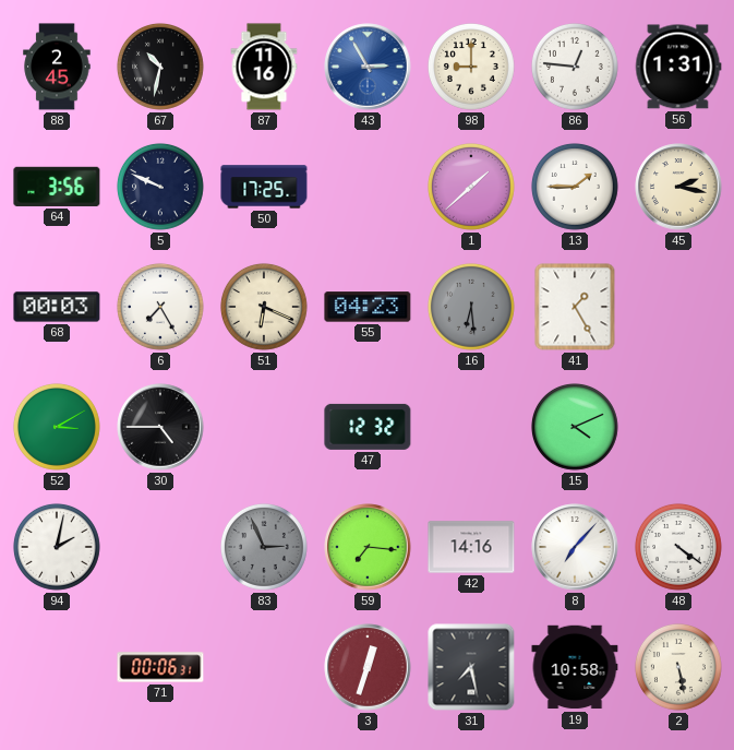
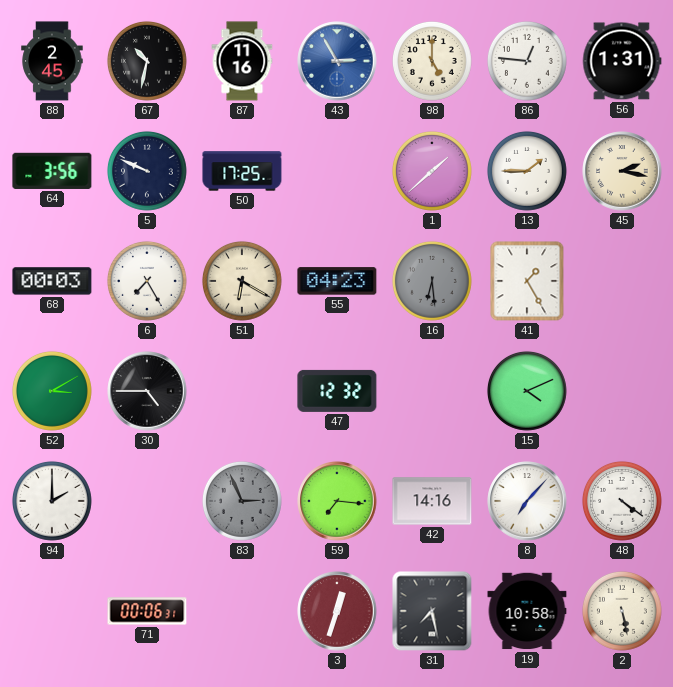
98: 9:00 -> 5:00
51: 6:19 -> 6:20
94: 2:02 -> 2:00
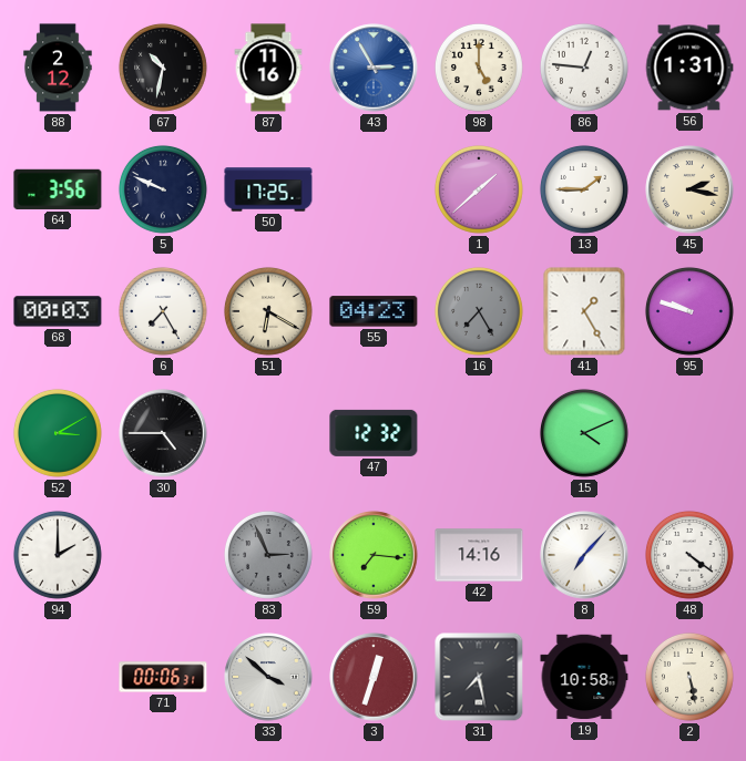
88: 2:45 -> 2:12
16: 6:29 -> 7:25
95: none -> 9:48
33: none -> 3:52
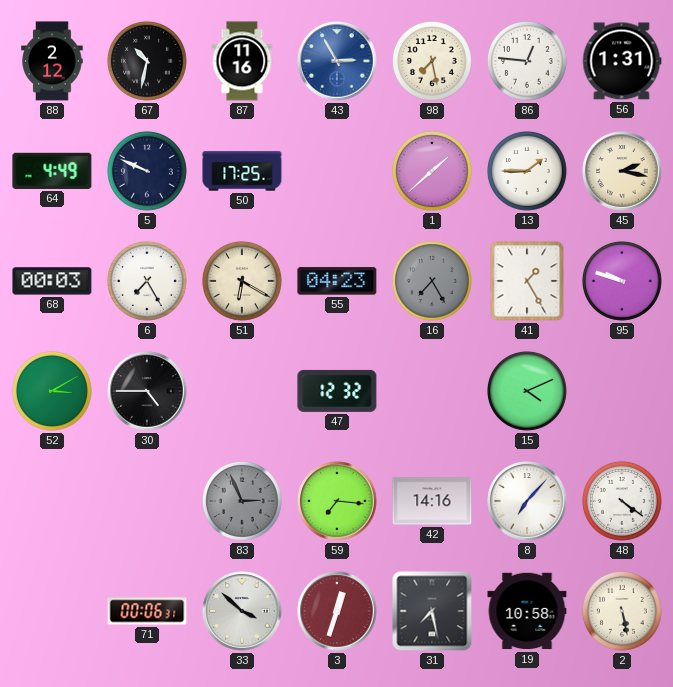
98: 5:00 -> 7:28
64: 3:56 -> 4:49
94: 2:00 -> none
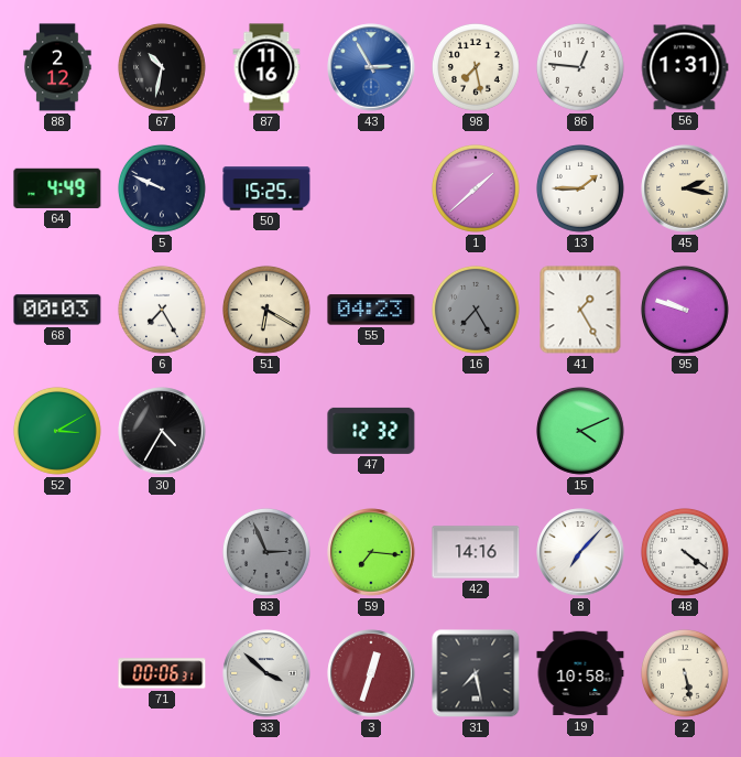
50: 17:25 -> 15:25
30: 4:45 -> 4:35
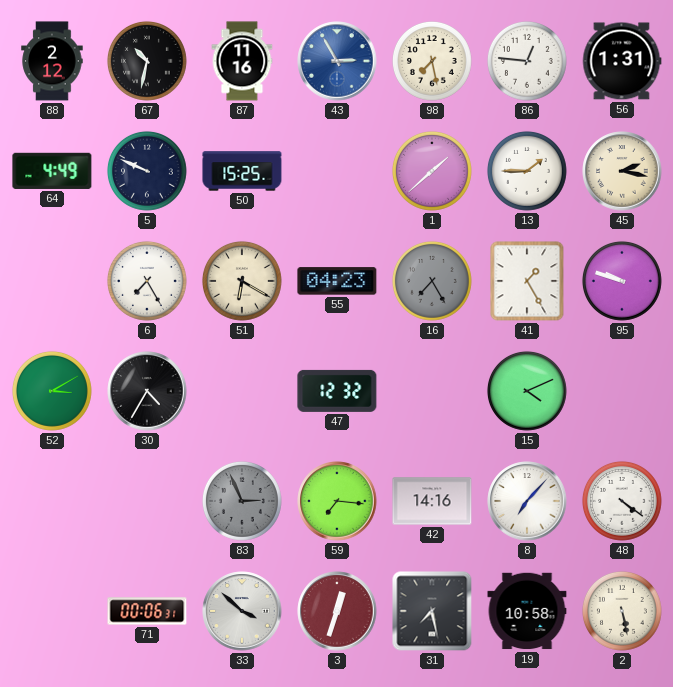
68: 00:03 -> none
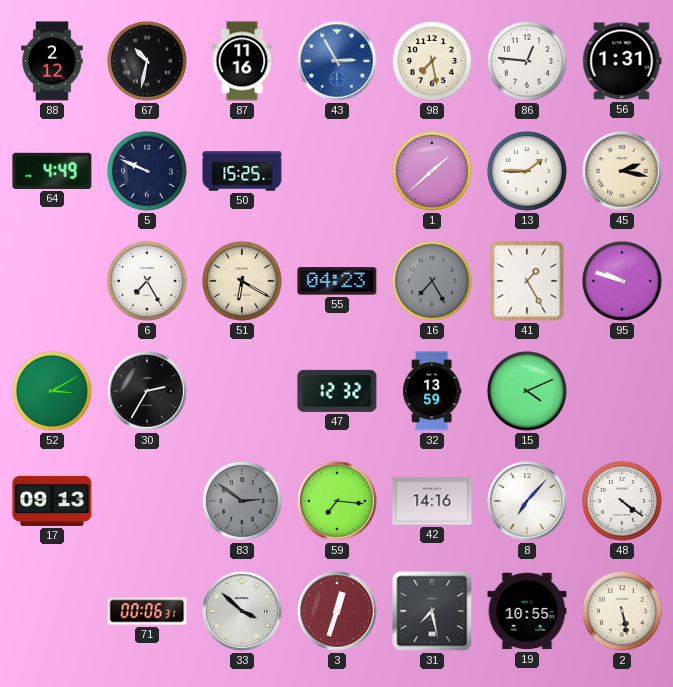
30: 4:35 -> 2:35
32: none -> 13:59
17: none -> 09:13
83: 2:56 -> 2:51
19: 10:58 -> 10:55
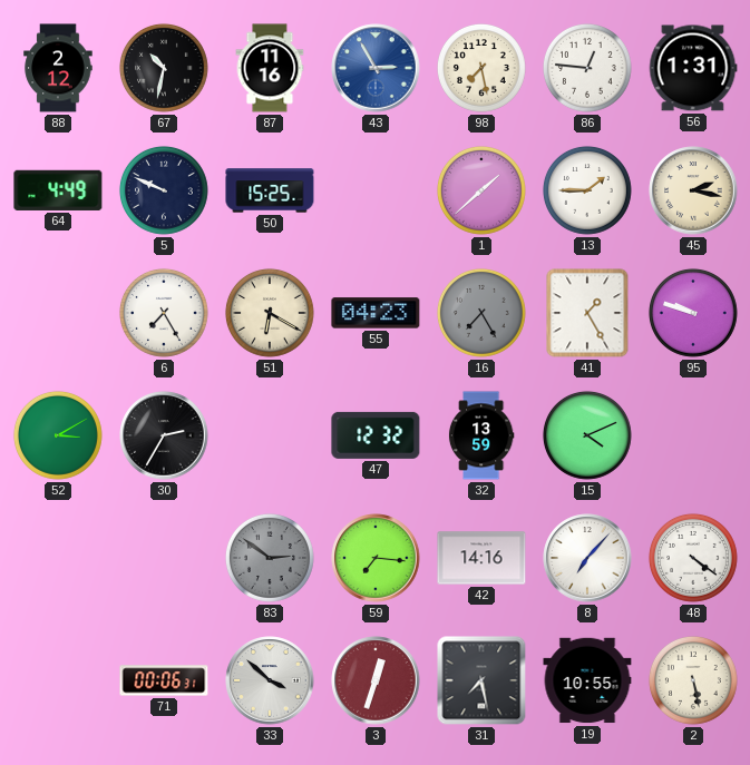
17: 09:13 -> none
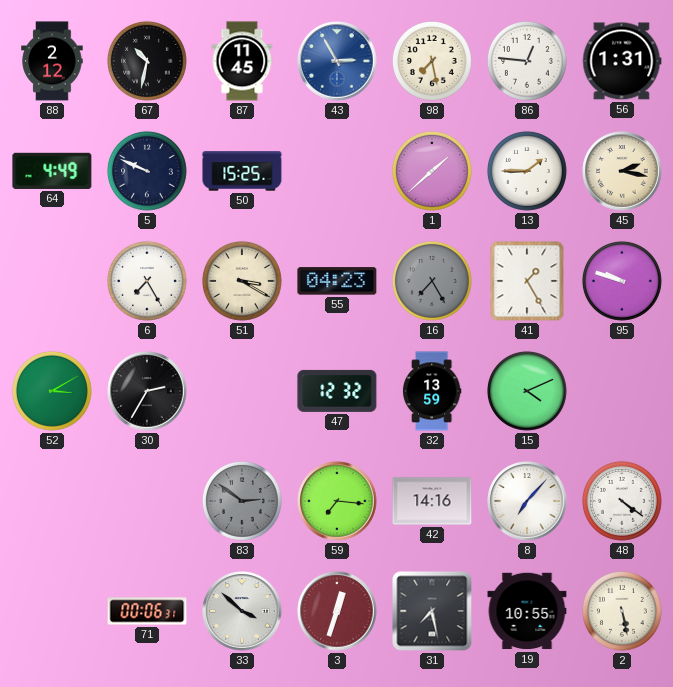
87: 11:16 -> 11:45
51: 6:20 -> 3:20
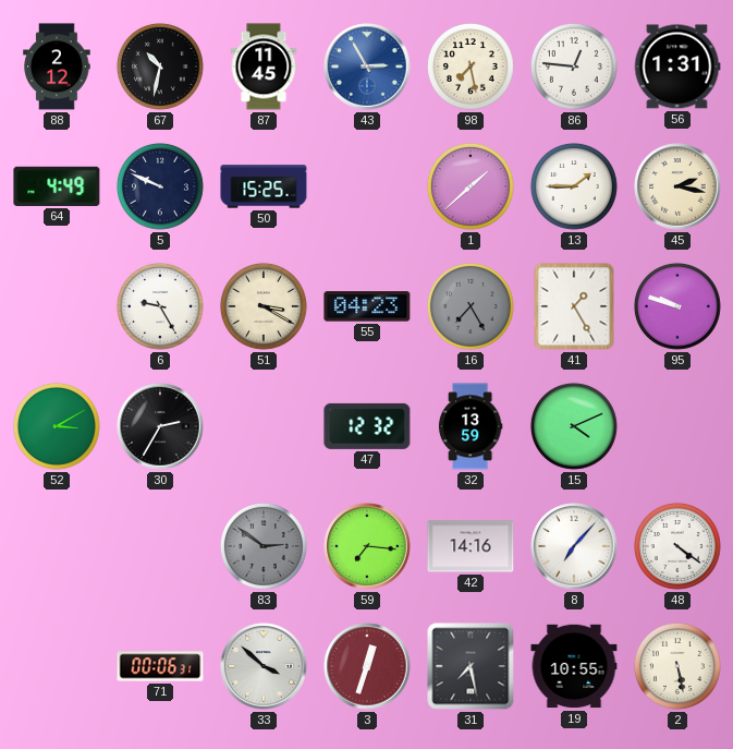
6: 7:25 -> 9:25
